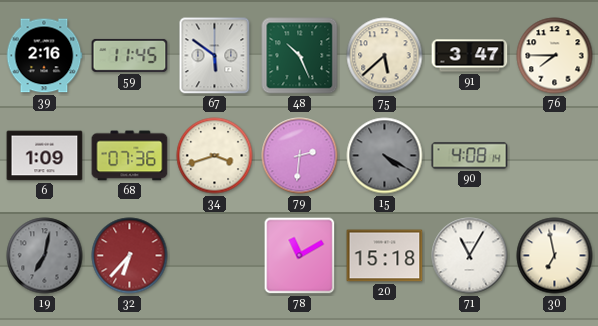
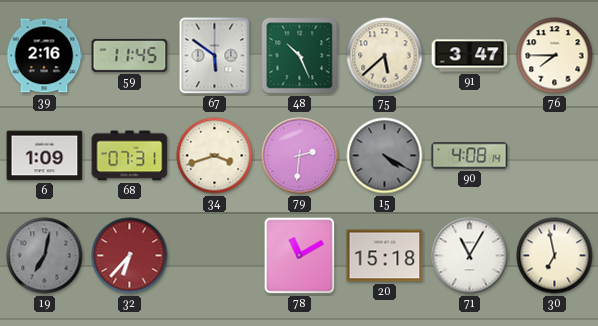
68: 07:36 -> 07:31
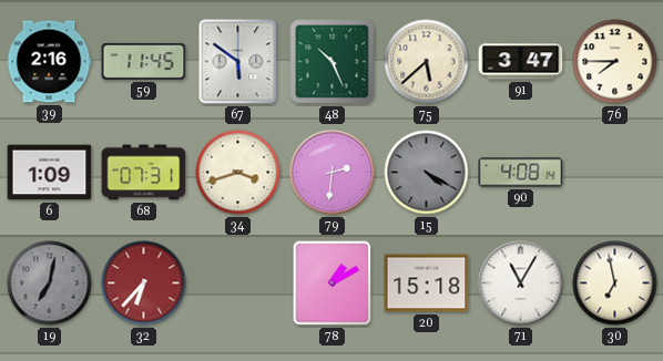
78: 11:10 -> 1:10
